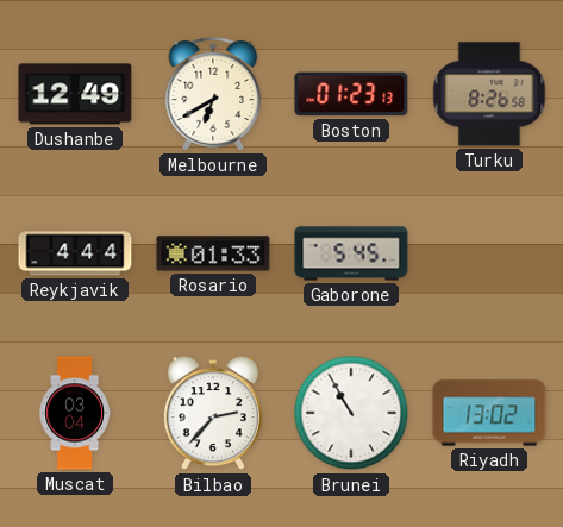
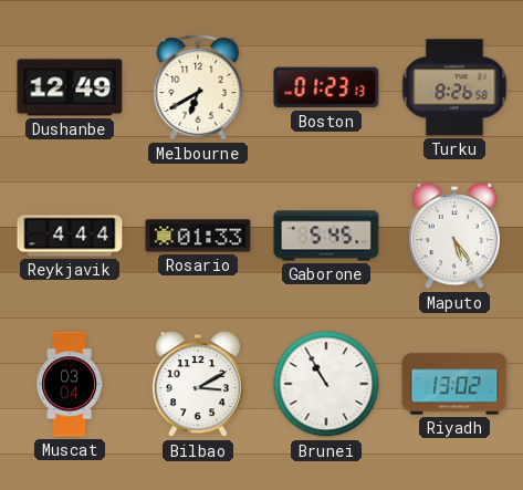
Maputo: none -> 5:24
Bilbao: 2:37 -> 3:10
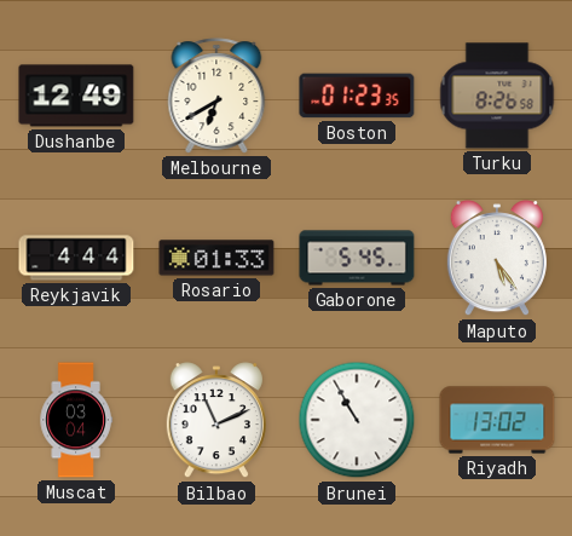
Boston: 01:23:13 -> 01:23:35
Bilbao: 3:10 -> 11:11
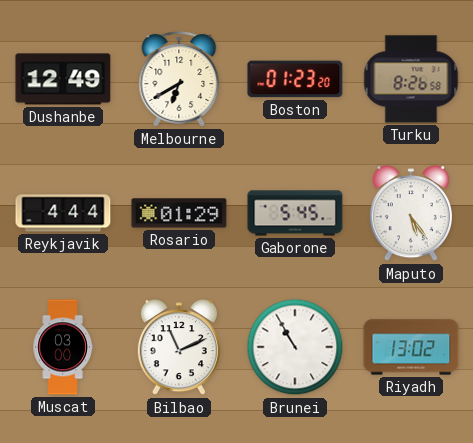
Boston: 01:23:35 -> 01:23:20
Rosario: 01:33 -> 01:29
Muscat: 03:04 -> 03:00
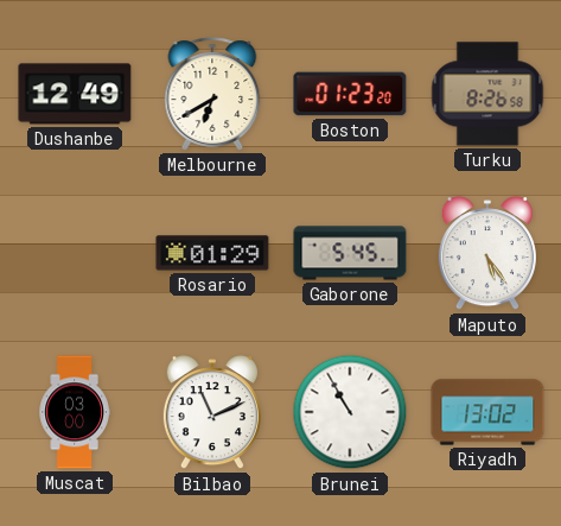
Reykjavik: 4:44 -> none
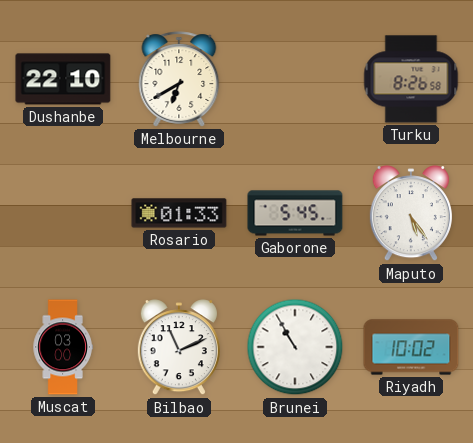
Dushanbe: 12:49 -> 22:10
Boston: 01:23 -> none
Rosario: 01:29 -> 01:33
Riyadh: 13:02 -> 10:02
